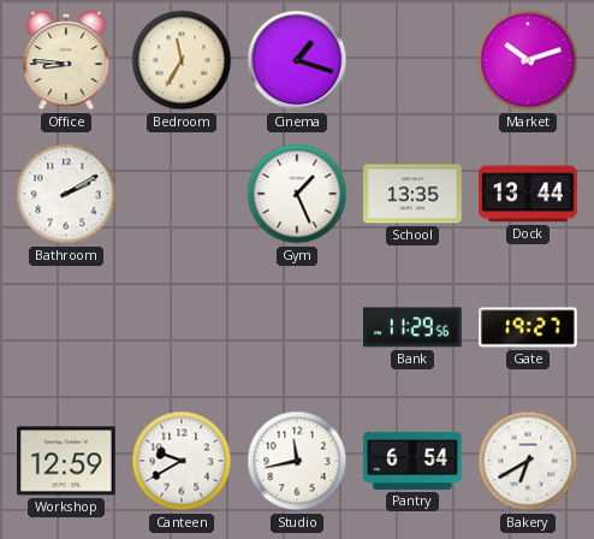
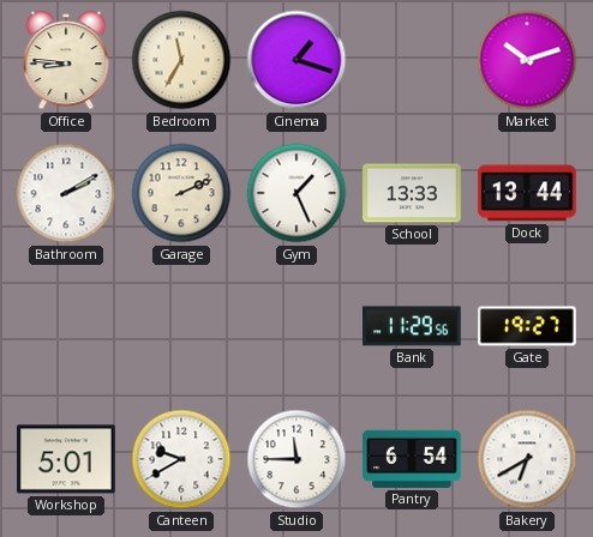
Garage: none -> 2:11
School: 13:35 -> 13:33
Workshop: 12:59 -> 5:01
Studio: 11:43 -> 11:45
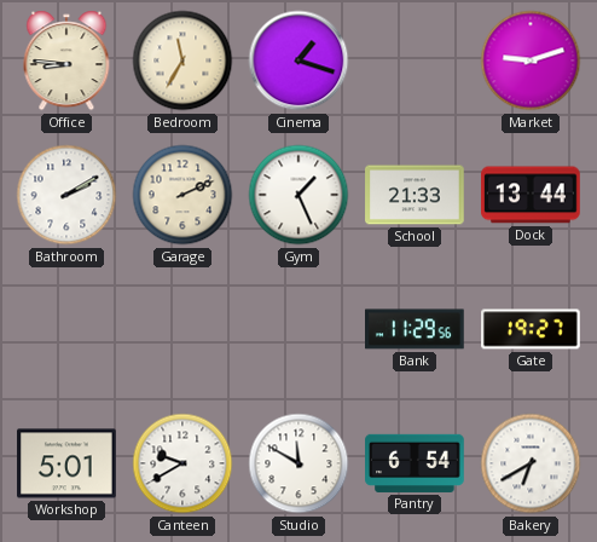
Market: 10:12 -> 9:12
School: 13:33 -> 21:33
Studio: 11:45 -> 11:50
